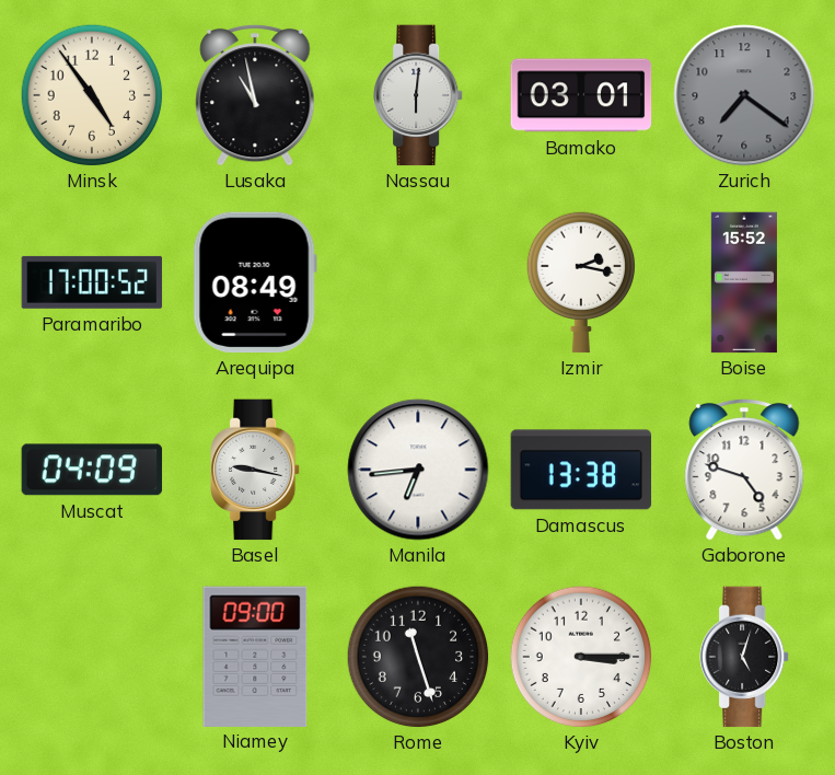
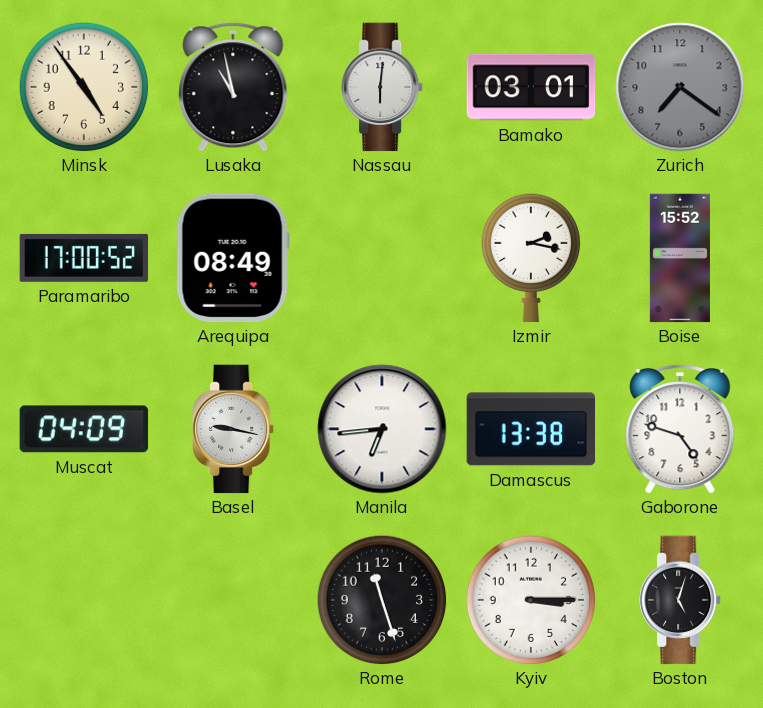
Niamey: 09:00 -> none
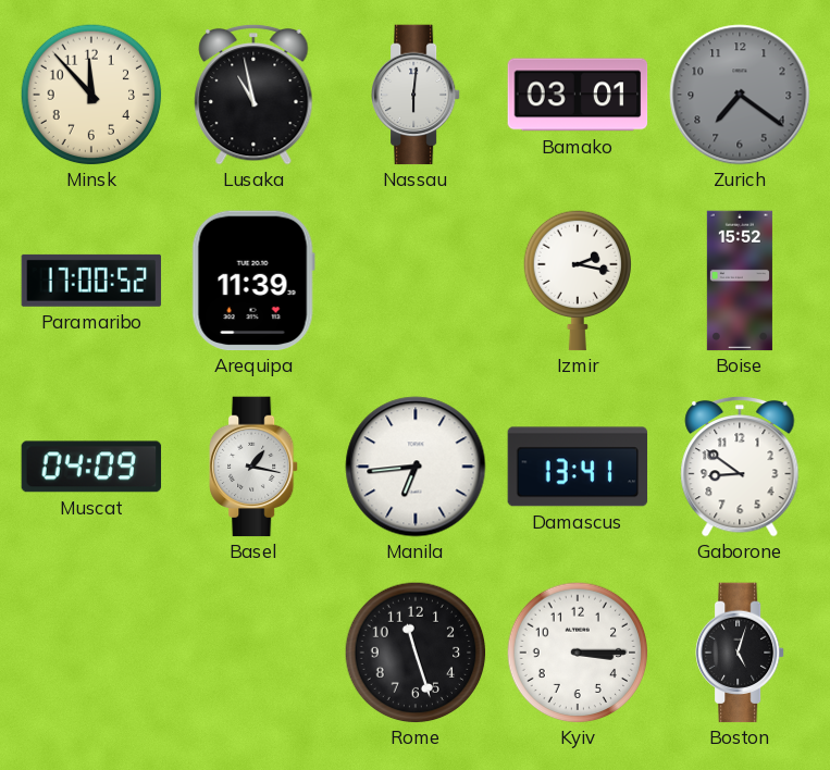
Minsk: 4:54 -> 11:53
Arequipa: 08:49 -> 11:39
Basel: 9:17 -> 1:17
Damascus: 13:38 -> 13:41
Gaborone: 4:48 -> 8:51
